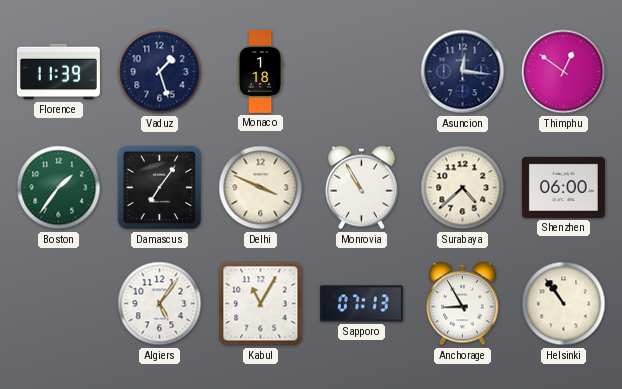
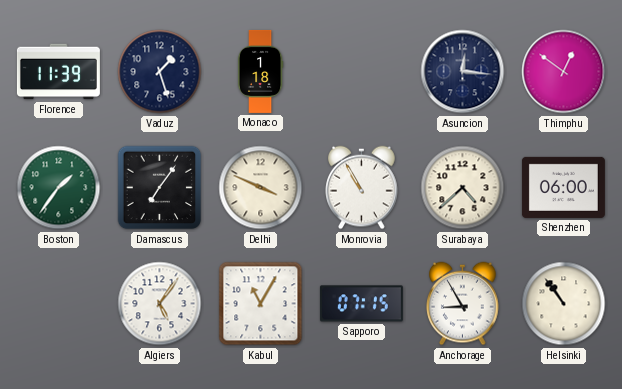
Sapporo: 07:13 -> 07:15
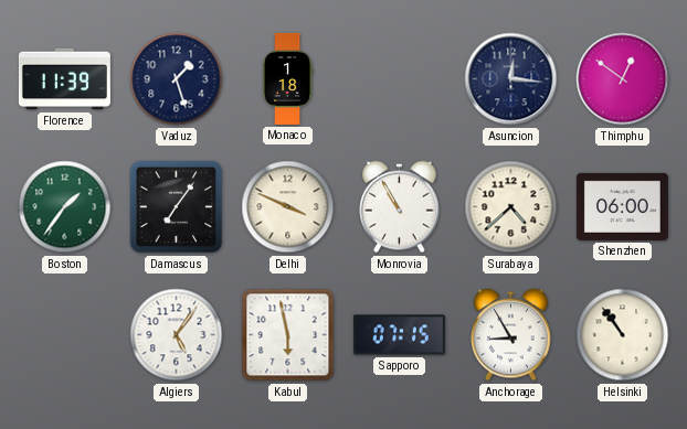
Kabul: 11:05 -> 5:58
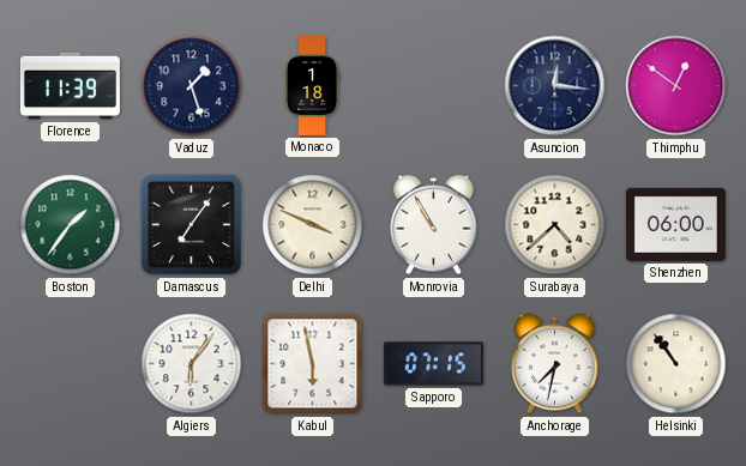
Algiers: 5:06 -> 6:06
Anchorage: 8:55 -> 7:32
